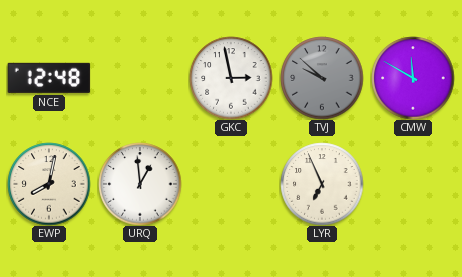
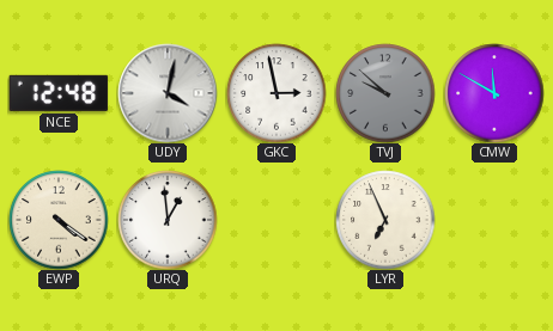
UDY: none -> 4:02
EWP: 8:02 -> 4:21
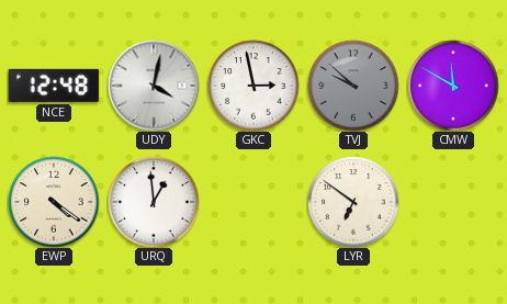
LYR: 6:56 -> 6:51
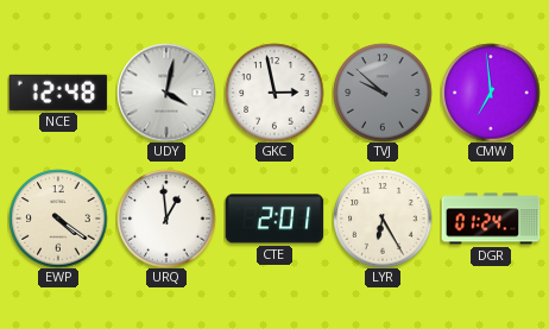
CMW: 11:50 -> 6:59
CTE: none -> 2:01
LYR: 6:51 -> 6:25
DGR: none -> 01:24
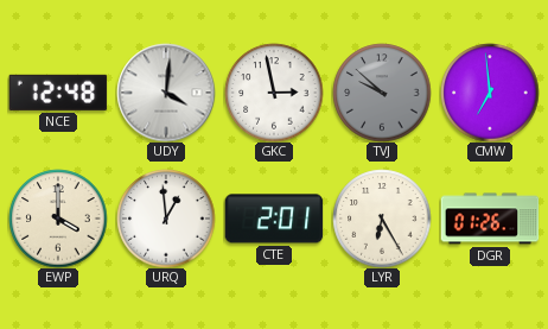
UDY: 4:02 -> 4:01
EWP: 4:21 -> 4:00
DGR: 01:24 -> 01:26
